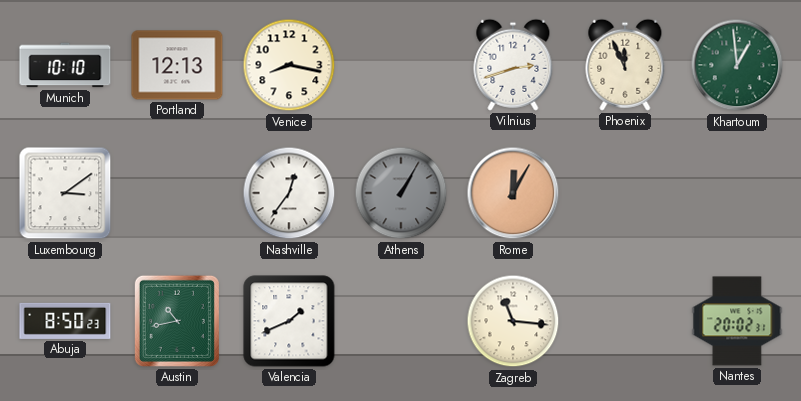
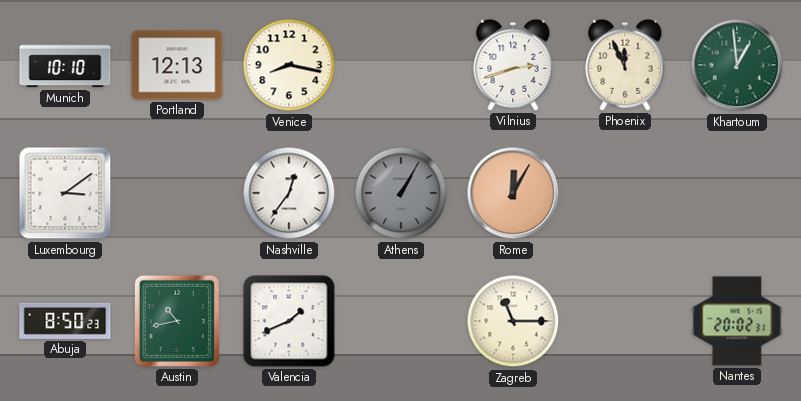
Zagreb: 11:16 -> 11:15
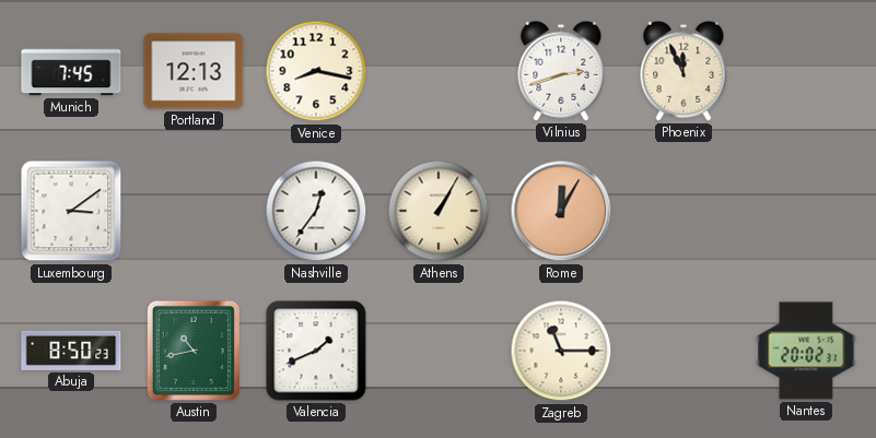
Munich: 10:10 -> 7:45
Khartoum: 12:59 -> none
Athens dial: grey -> cream
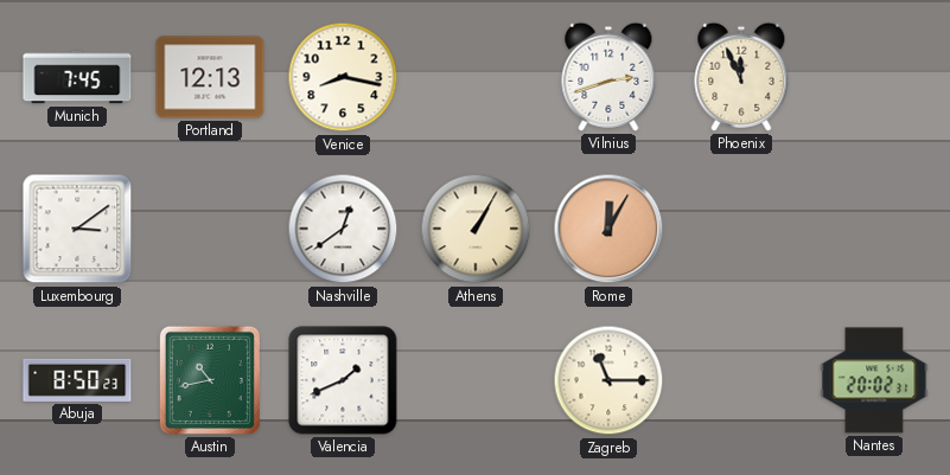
Nashville: 12:36 -> 12:39
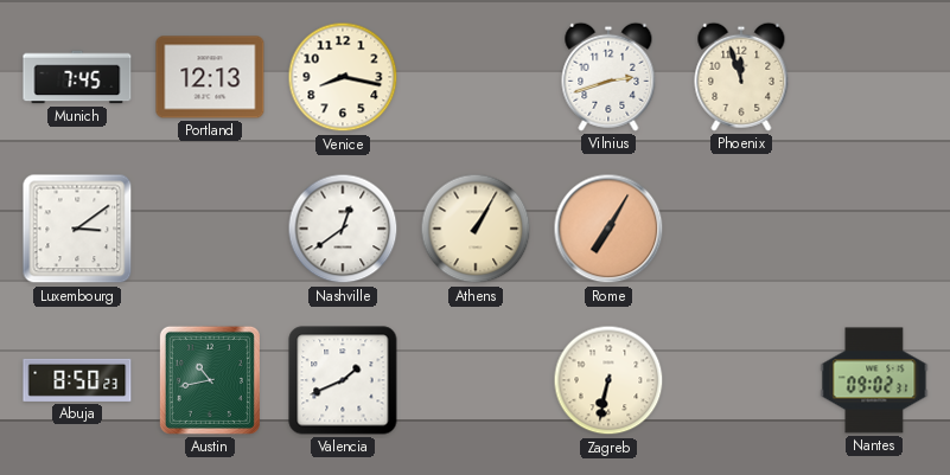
Phoenix: 11:56 -> 11:57
Rome: 12:05 -> 7:05
Zagreb: 11:15 -> 6:32
Nantes: 20:02 -> 09:02
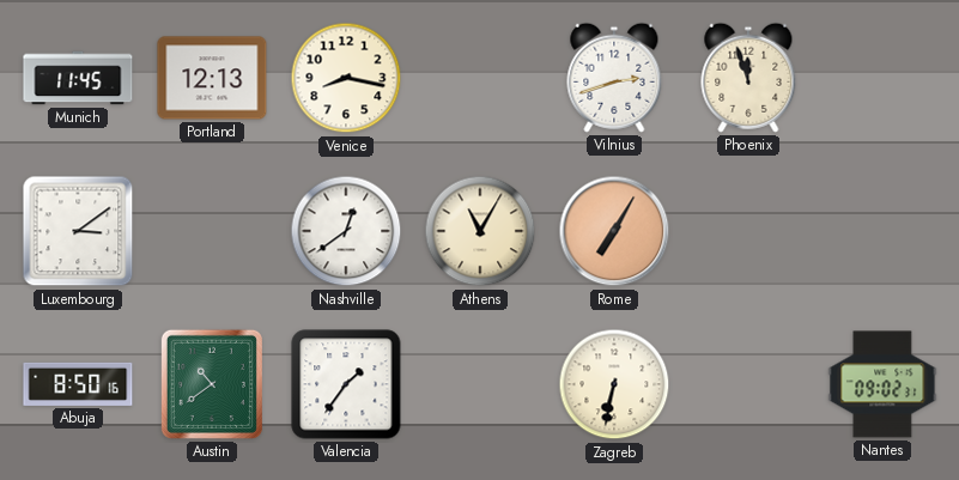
Munich: 7:45 -> 11:45
Athens: 1:05 -> 11:05
Abuja: 8:50:23 -> 8:50:16
Austin: 10:43 -> 10:39
Valencia: 1:41 -> 1:36
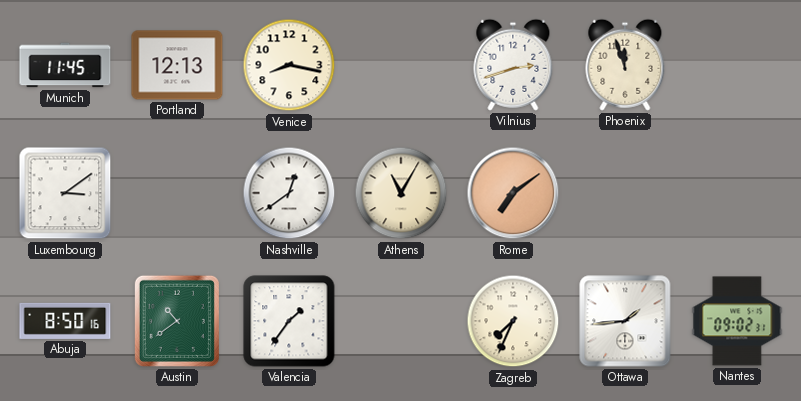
Rome: 7:05 -> 7:09
Zagreb: 6:32 -> 7:34
Ottawa: none -> 1:44
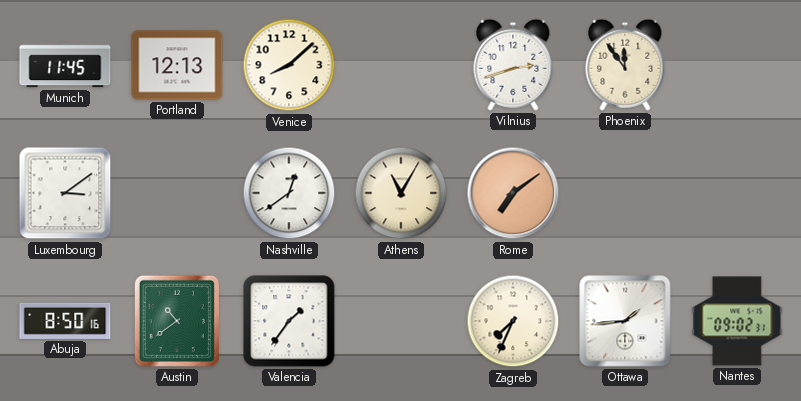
Venice: 8:17 -> 8:08
Phoenix: 11:57 -> 11:54
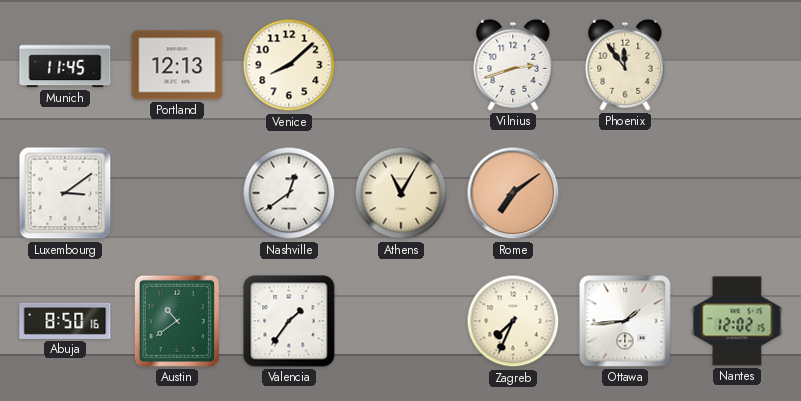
Nantes: 09:02 -> 12:02
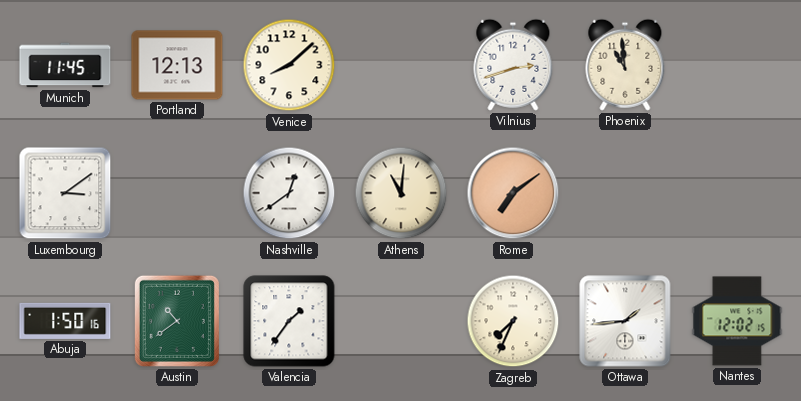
Phoenix: 11:54 -> 10:59
Athens: 11:05 -> 11:01
Abuja: 8:50 -> 1:50
